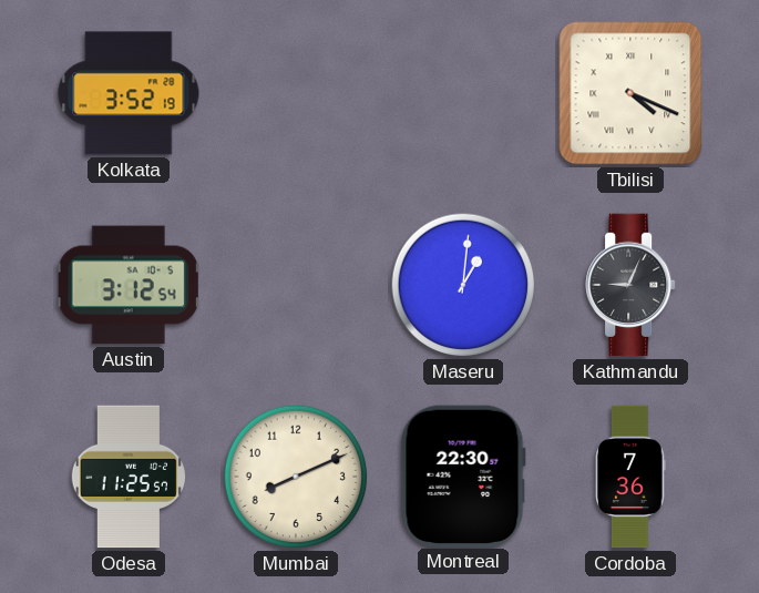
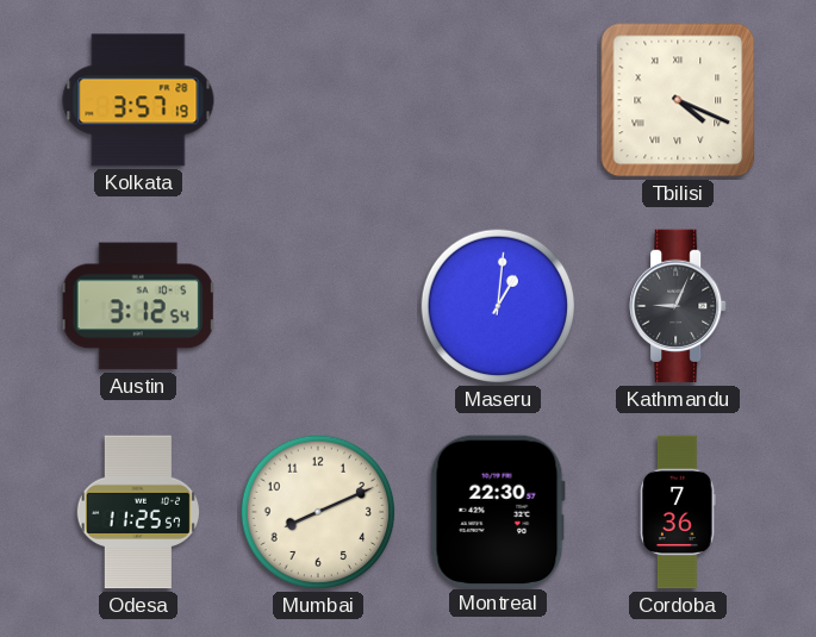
Kolkata: 3:52 -> 3:57
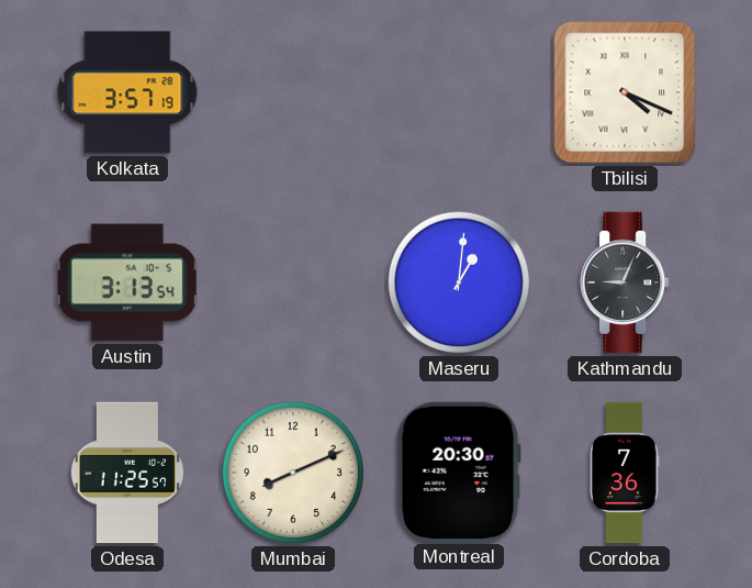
Austin: 3:12 -> 3:13
Montreal: 22:30 -> 20:30
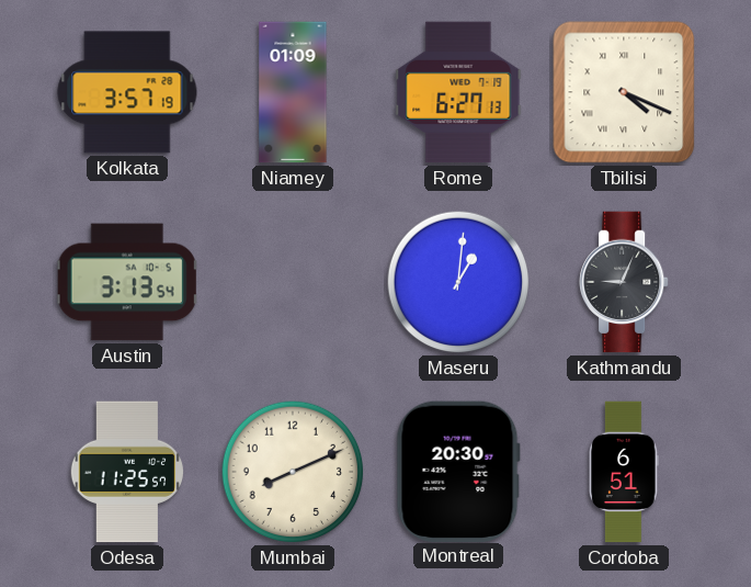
Niamey: none -> 01:09
Rome: none -> 6:27
Cordoba: 7:36 -> 6:51
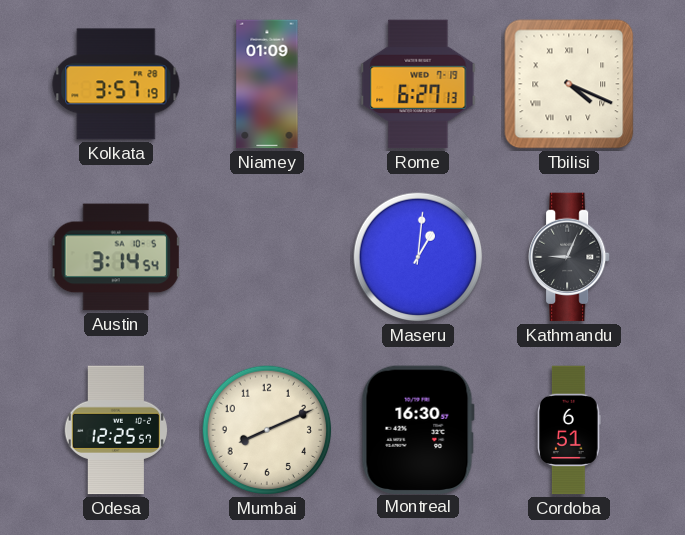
Austin: 3:13 -> 3:14
Odesa: 11:25 -> 12:25
Montreal: 20:30 -> 16:30
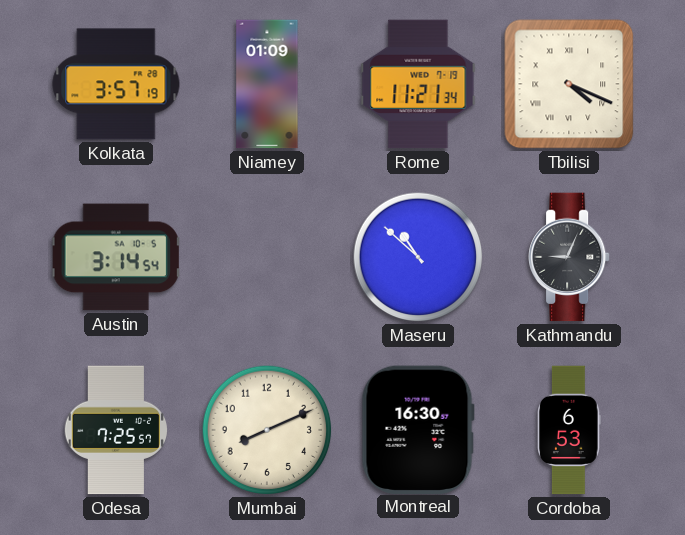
Rome: 6:27 -> 11:21
Maseru: 1:01 -> 10:52
Odesa: 12:25 -> 7:25
Cordoba: 6:51 -> 6:53
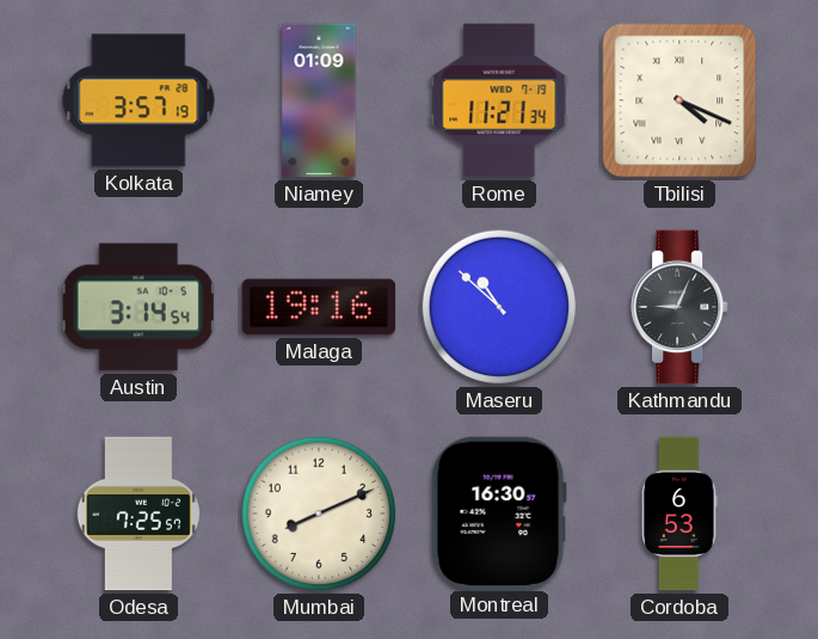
Malaga: none -> 19:16
